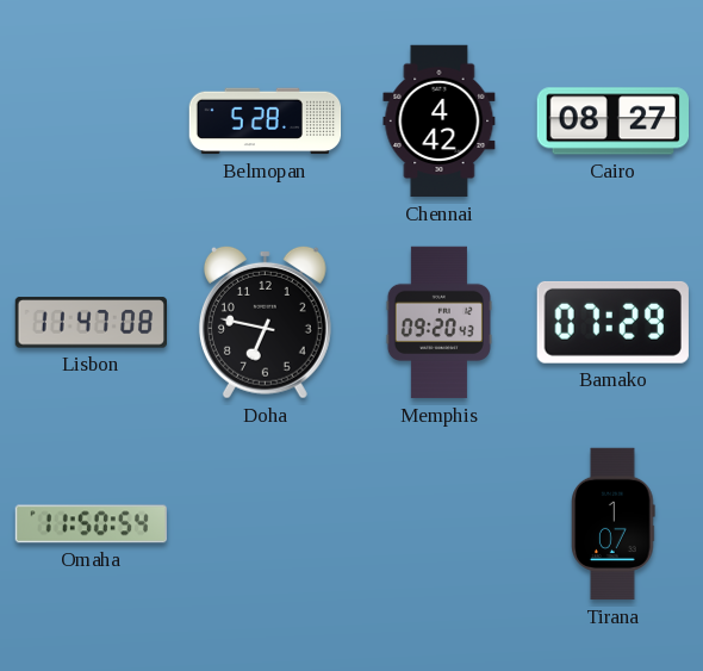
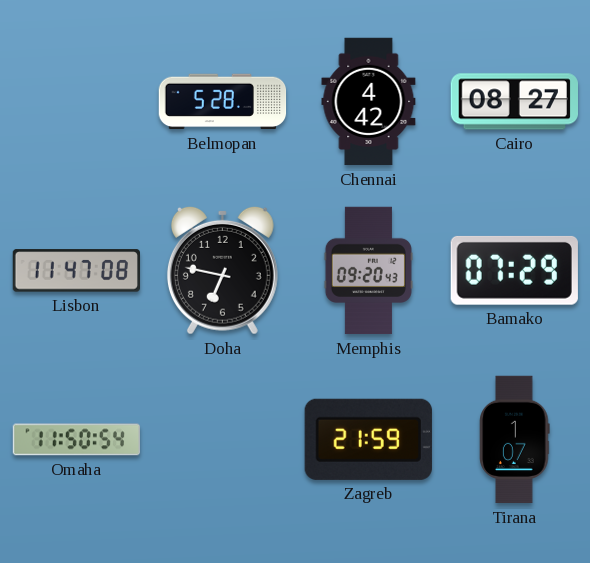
Zagreb: none -> 21:59
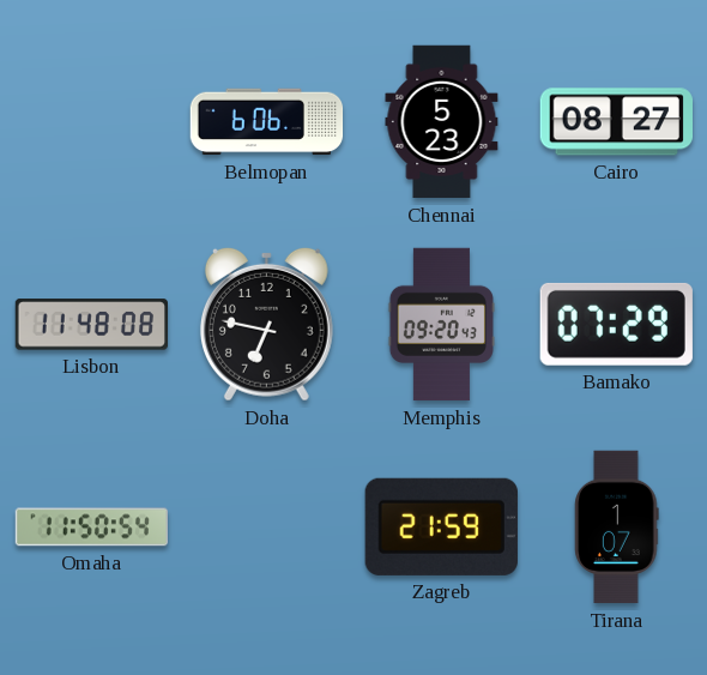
Belmopan: 5:28 -> 6:06
Chennai: 4:42 -> 5:23
Lisbon: 11:47 -> 11:48
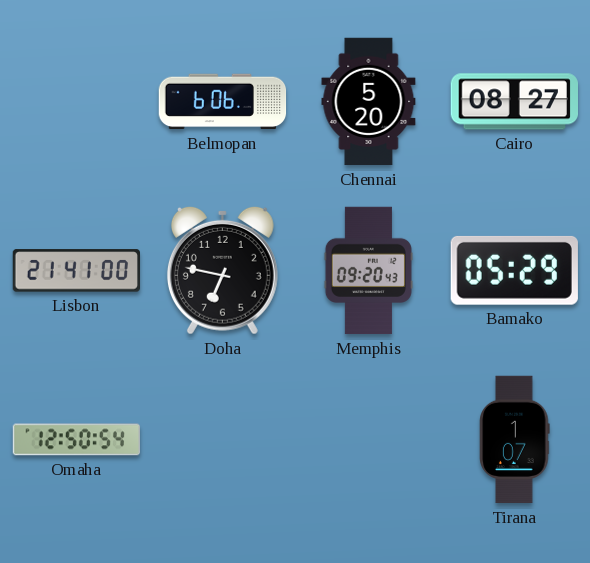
Chennai: 5:23 -> 5:20
Lisbon: 11:48 -> 21:41
Bamako: 07:29 -> 05:29
Omaha: 11:50 -> 12:50
Zagreb: 21:59 -> none
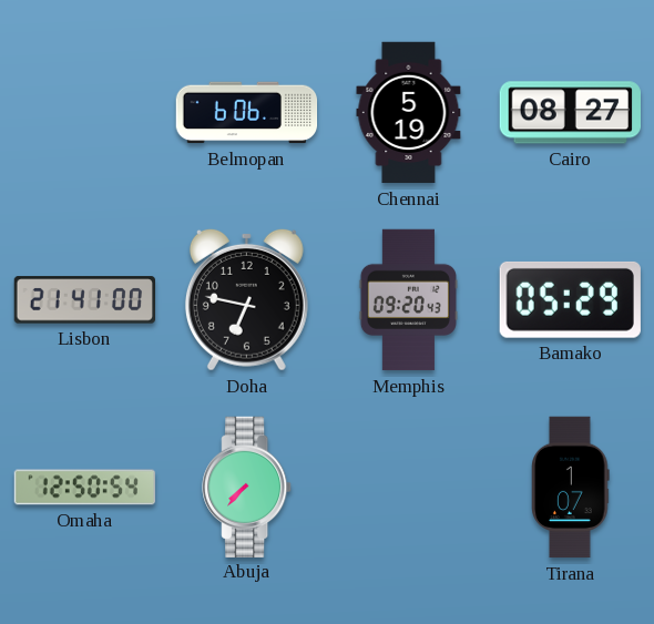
Chennai: 5:20 -> 5:19
Abuja: none -> 7:37
